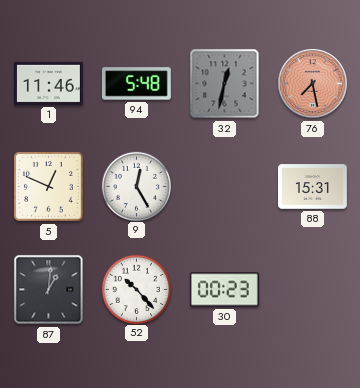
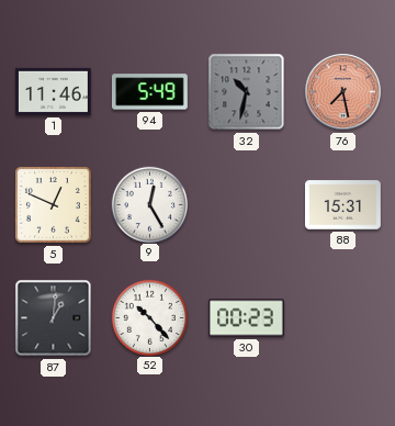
94: 5:48 -> 5:49
32: 12:32 -> 10:32
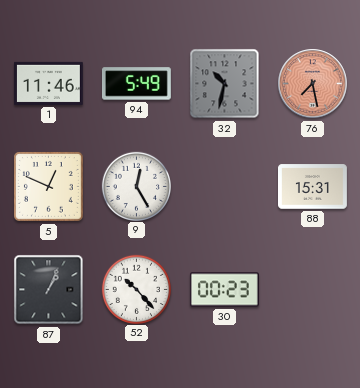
87: 1:01 -> 1:04
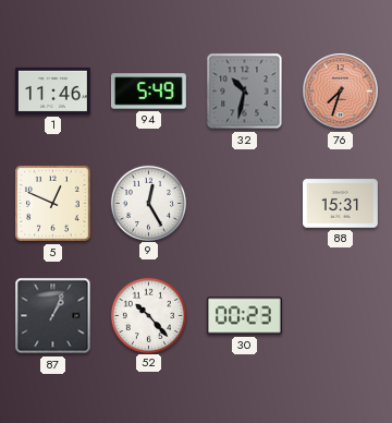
76: 7:28 -> 7:33
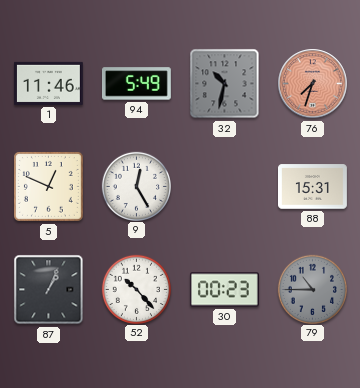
79: none -> 10:45
